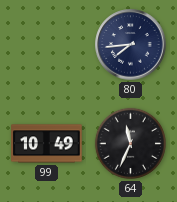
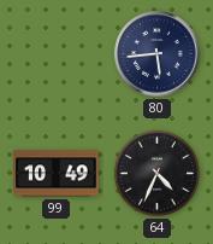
80: 7:44 -> 5:44
64: 11:34 -> 4:34
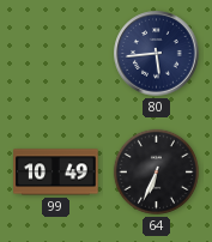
64: 4:34 -> 6:34
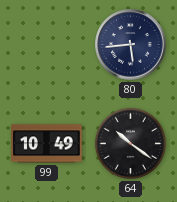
64: 6:34 -> 10:21
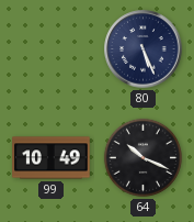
80: 5:44 -> 5:26
64: 10:21 -> 10:19
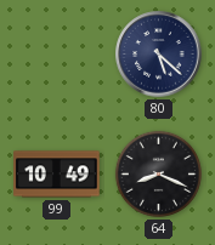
80: 5:26 -> 5:22
64: 10:19 -> 8:19
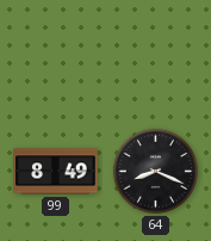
80: 5:22 -> none
99: 10:49 -> 8:49
